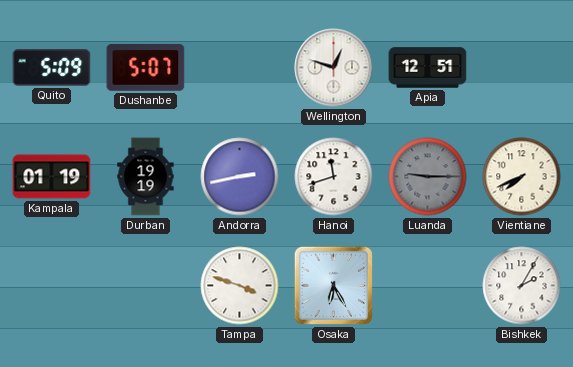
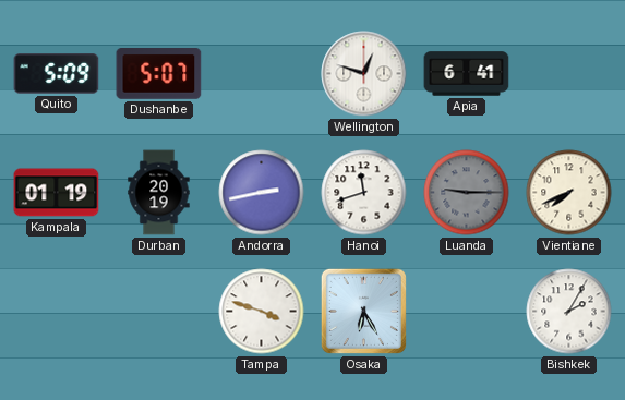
Apia: 12:51 -> 6:41
Durban: 19:19 -> 20:19
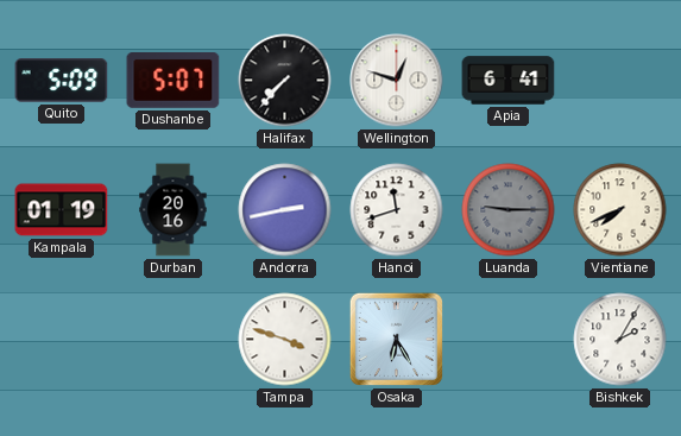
Halifax: none -> 7:37
Durban: 20:19 -> 20:16
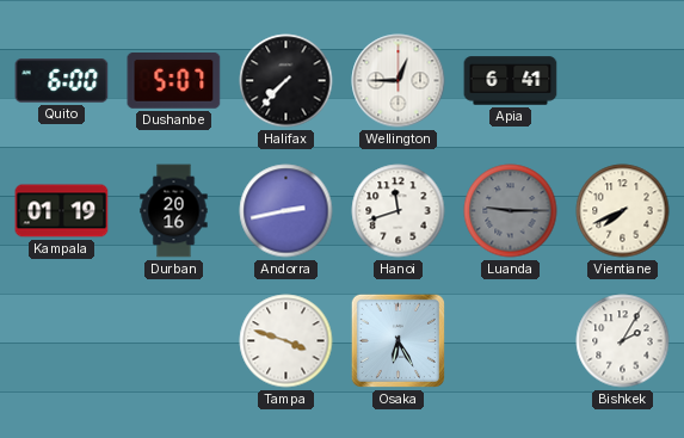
Quito: 5:09 -> 6:00
Wellington: 12:48 -> 12:45
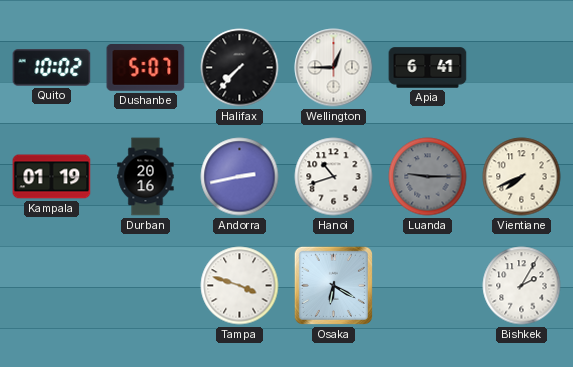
Quito: 6:00 -> 10:02
Hanoi: 11:42 -> 10:42
Osaka: 6:25 -> 6:20
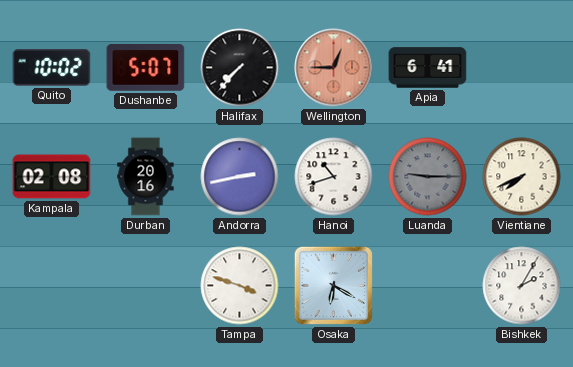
Wellington dial: white -> salmon
Kampala: 01:19 -> 02:08
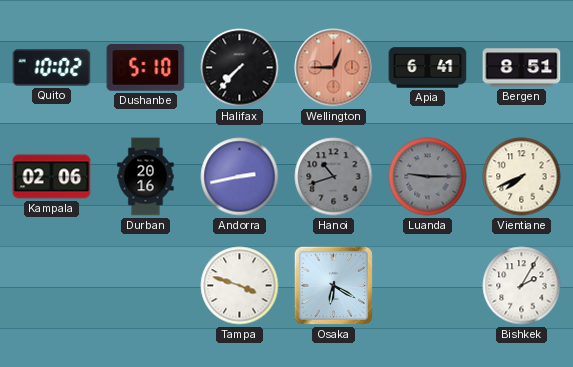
Dushanbe: 5:07 -> 5:10
Bergen: none -> 8:51
Kampala: 02:08 -> 02:06
Hanoi dial: white -> grey
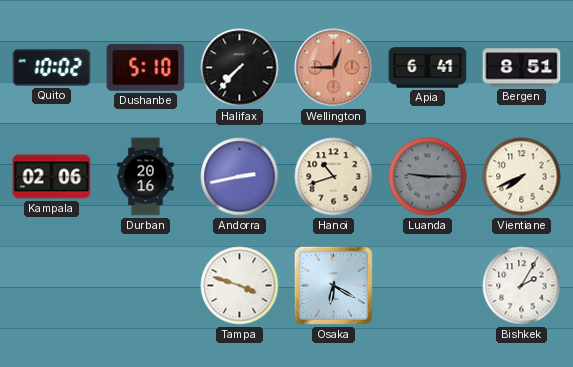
Hanoi dial: grey -> cream
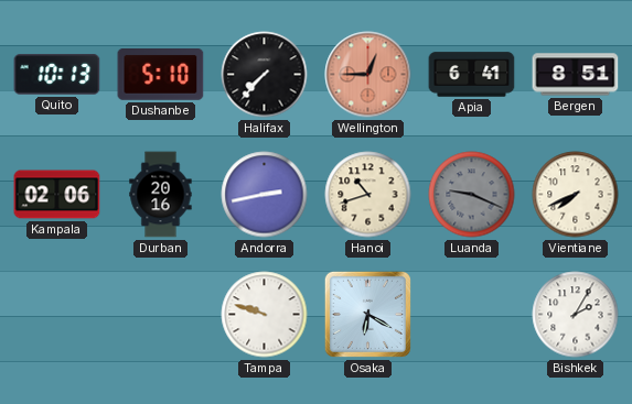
Quito: 10:02 -> 10:13
Luanda: 9:15 -> 9:19
Tampa: 3:48 -> 9:48
